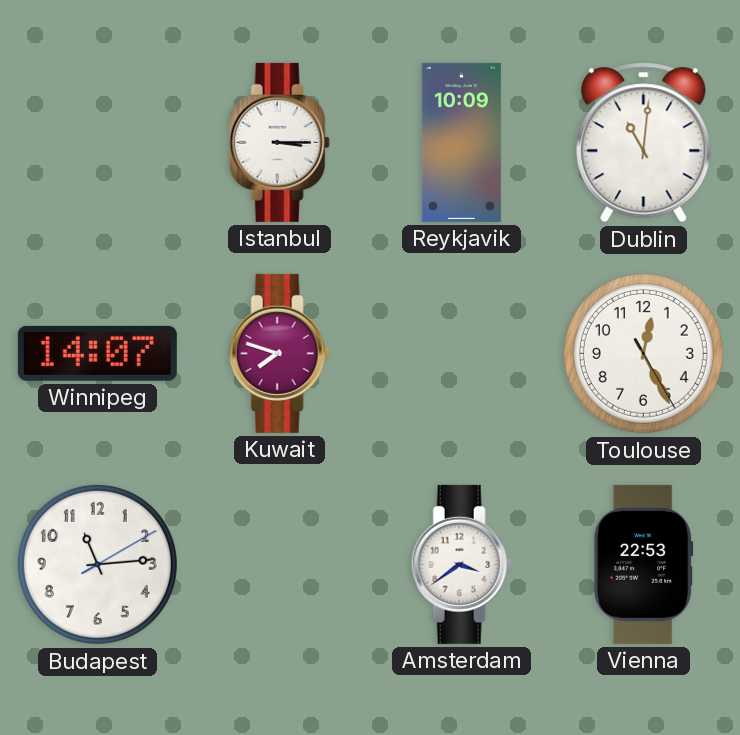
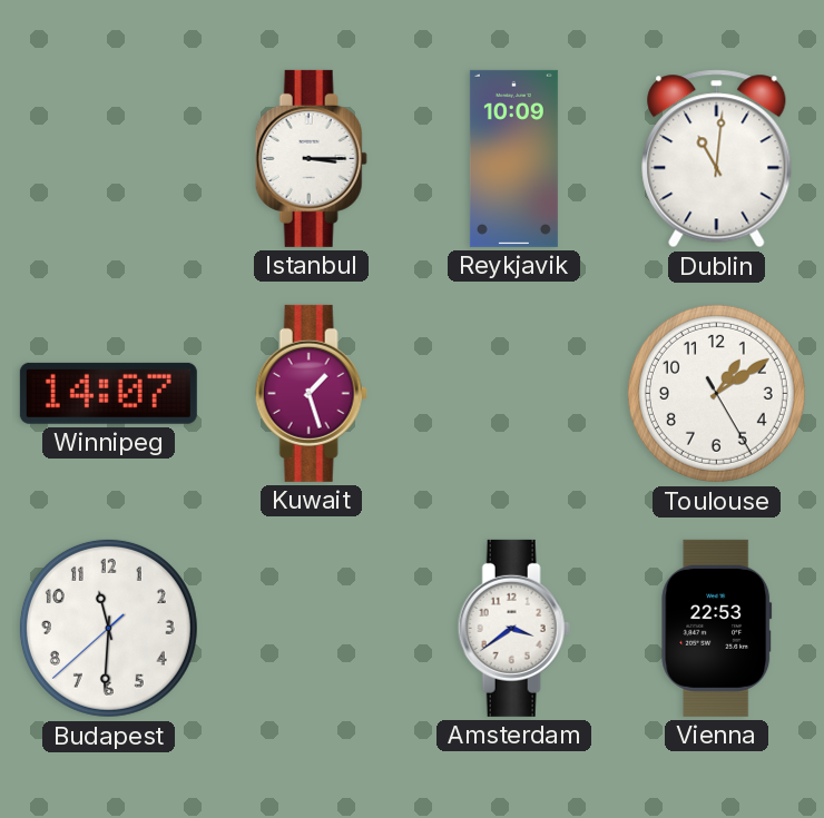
Kuwait: 7:48 -> 1:27
Toulouse: 12:25 -> 1:09
Budapest: 11:14 -> 11:30
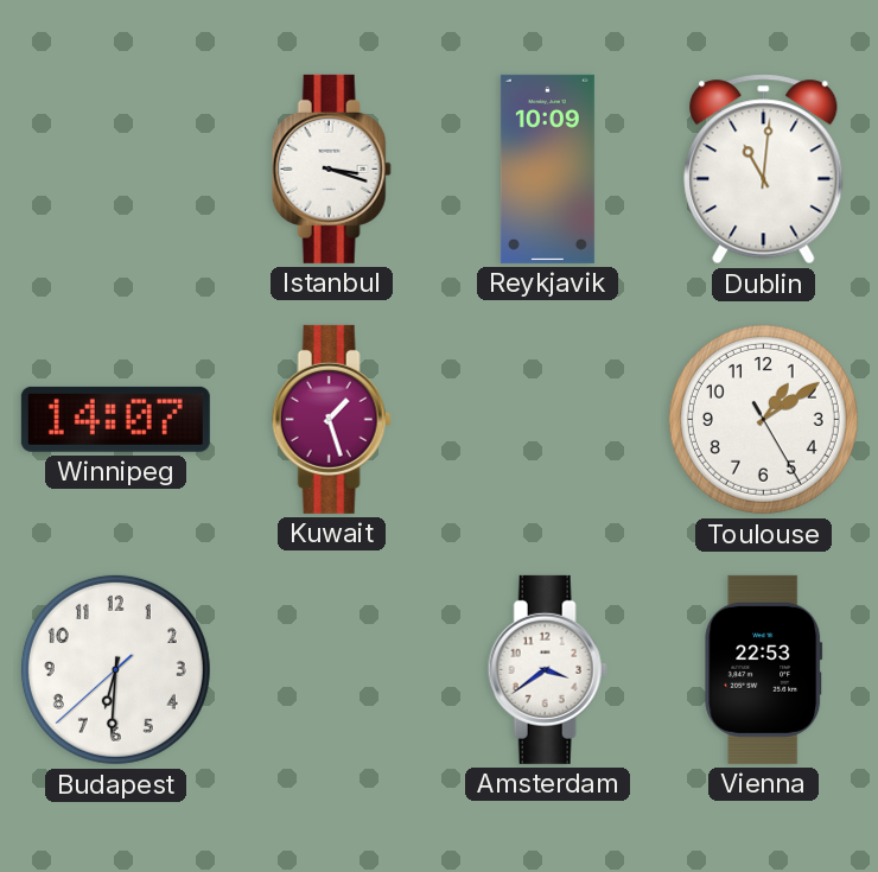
Istanbul: 3:15 -> 3:18
Budapest: 11:30 -> 6:30
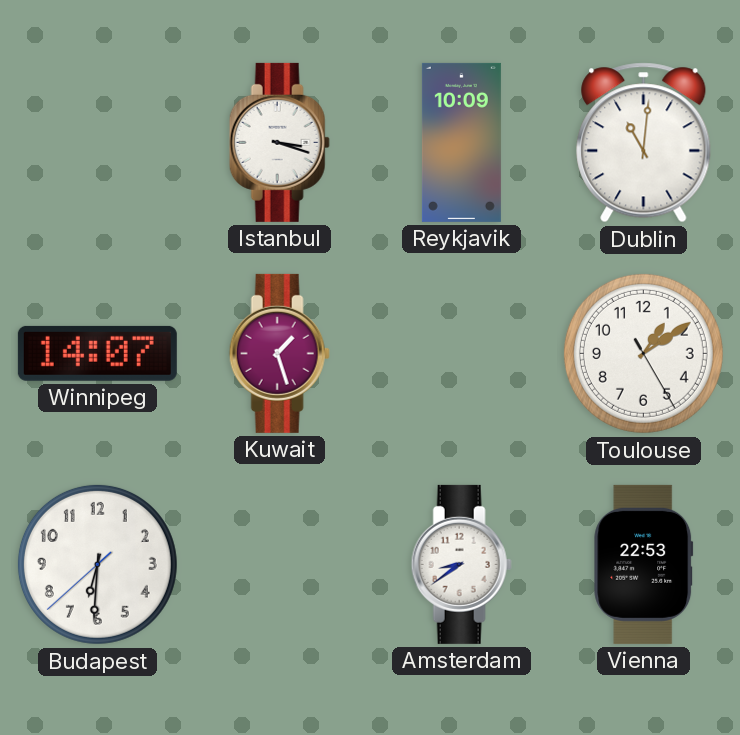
Amsterdam: 3:39 -> 8:39
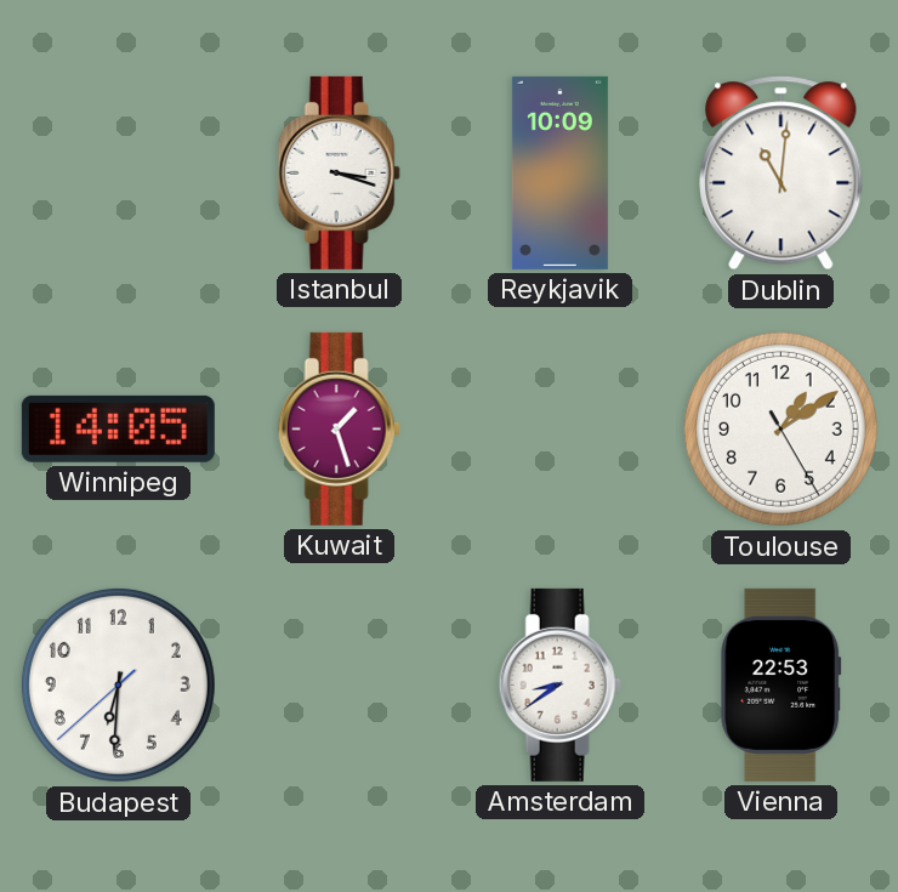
Winnipeg: 14:07 -> 14:05
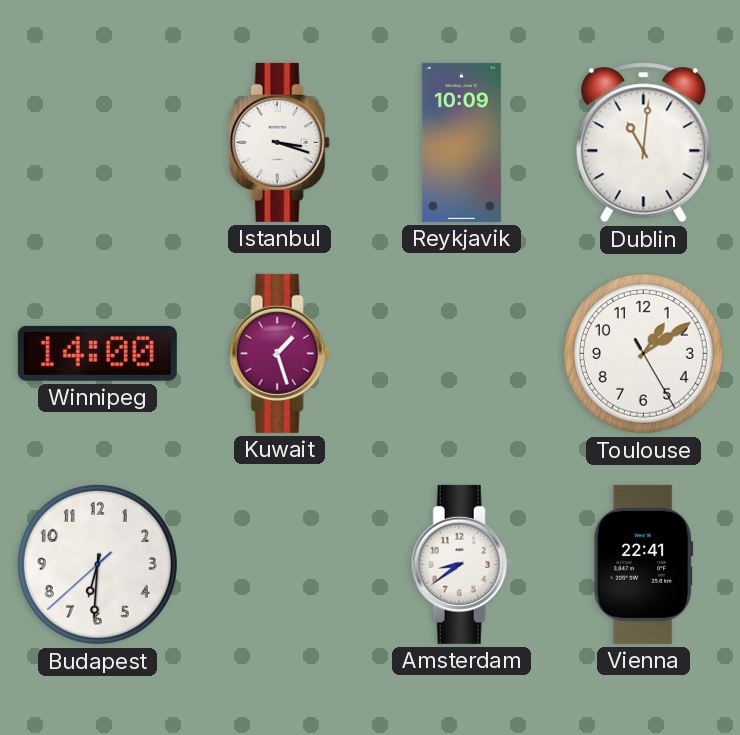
Winnipeg: 14:05 -> 14:00
Vienna: 22:53 -> 22:41
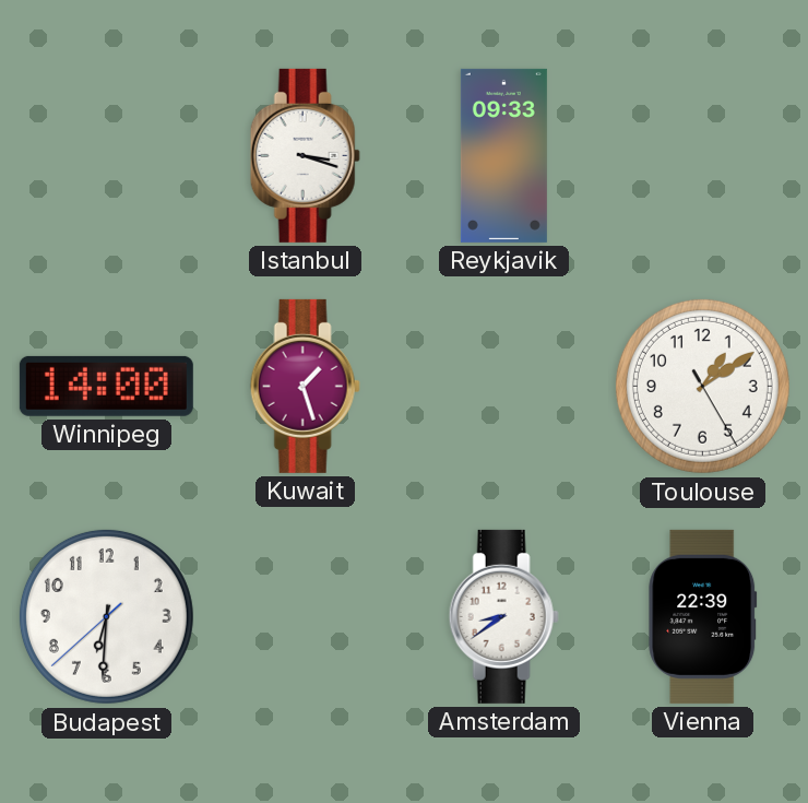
Reykjavik: 10:09 -> 09:33
Dublin: 11:01 -> none
Vienna: 22:41 -> 22:39
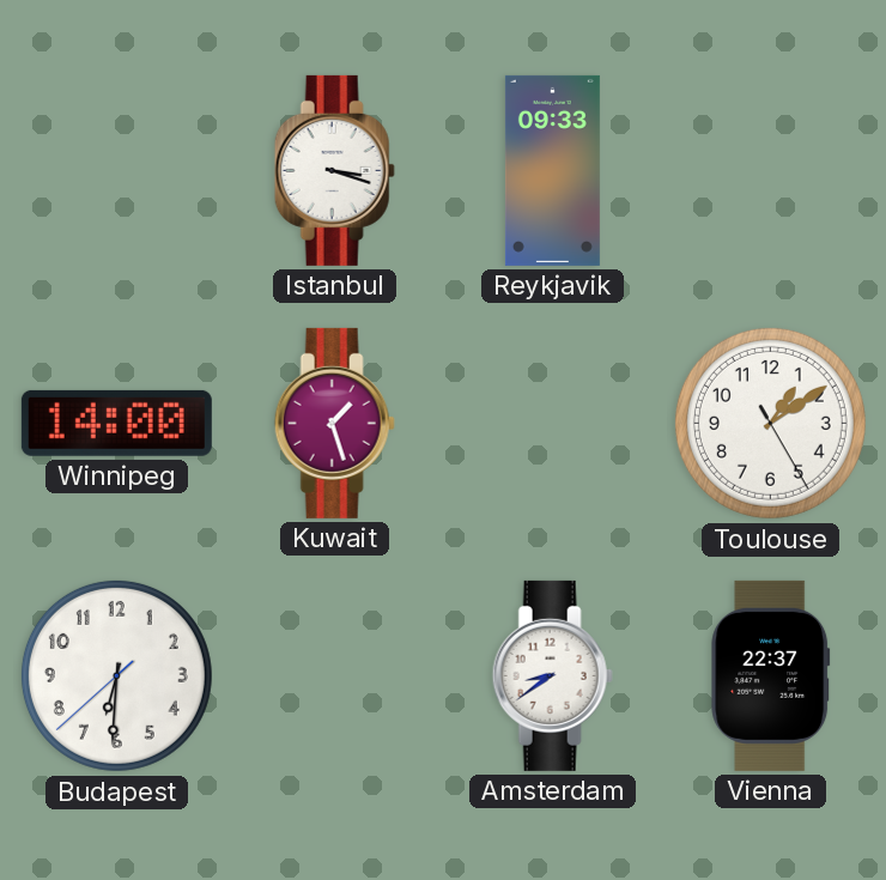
Vienna: 22:39 -> 22:37
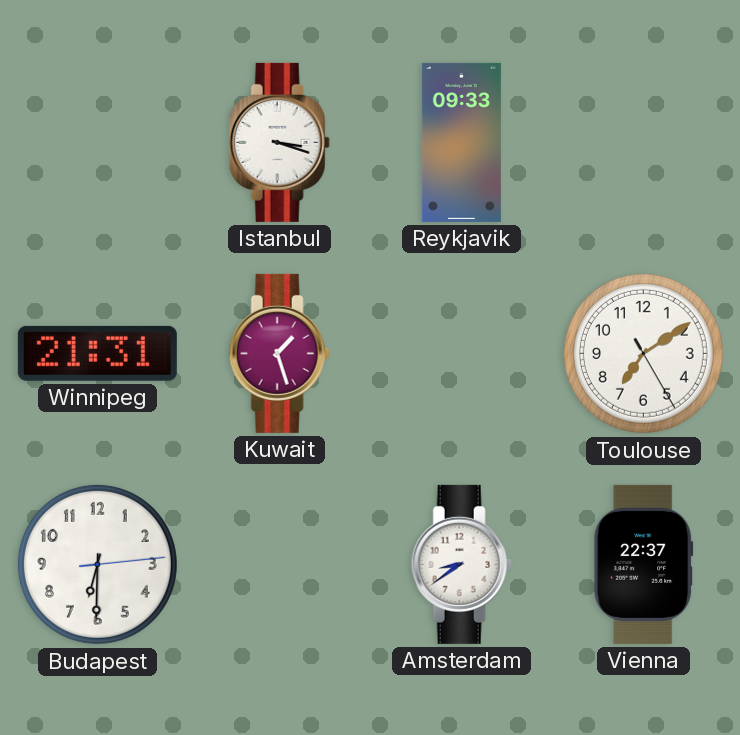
Winnipeg: 14:00 -> 21:31
Toulouse: 1:09 -> 7:09
Budapest: 6:30:38 -> 6:30:14
